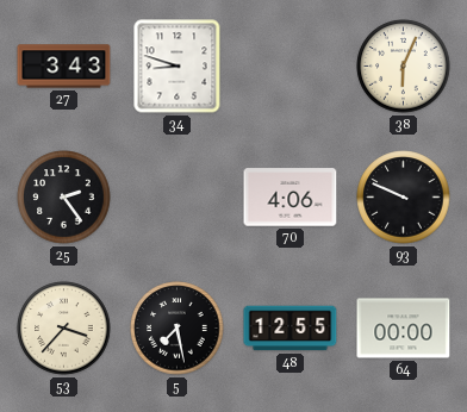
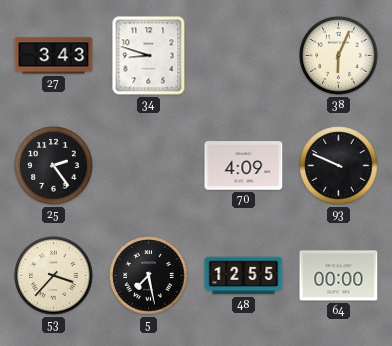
70: 4:06 -> 4:09
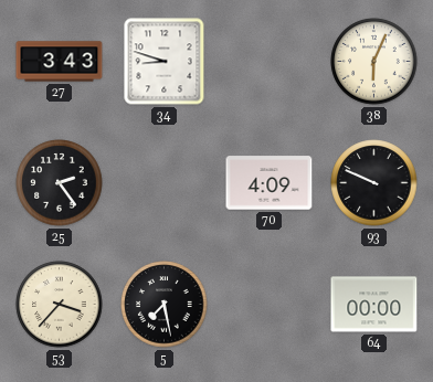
48: 12:55 -> none
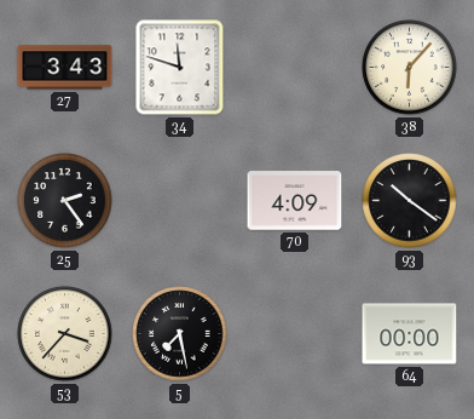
34: 8:48 -> 11:48
38: 6:04 -> 6:07
93: 9:49 -> 10:21
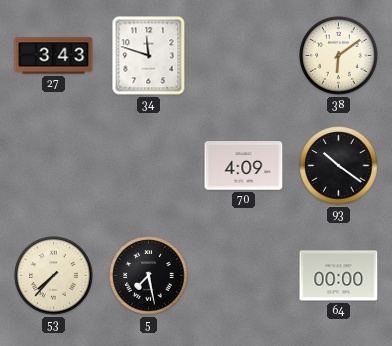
38: 6:07 -> 6:09
25: 2:24 -> none
53: 3:37 -> 7:37
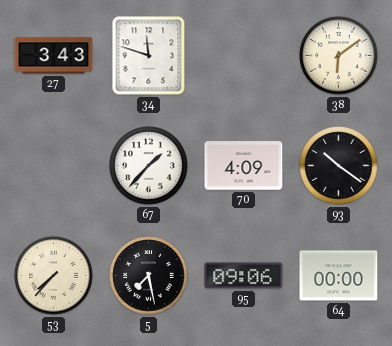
67: none -> 1:37
95: none -> 09:06
